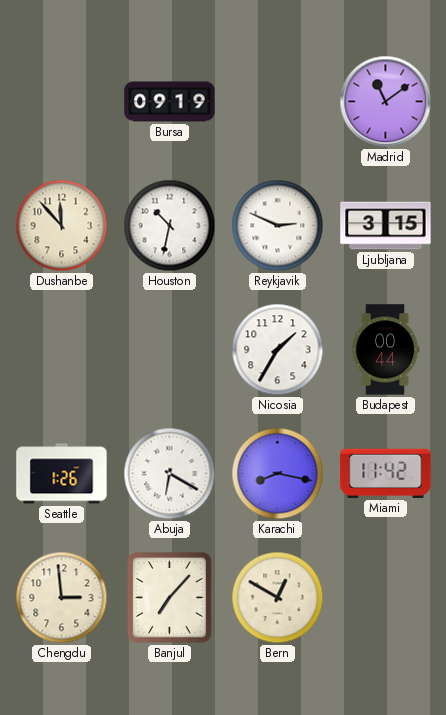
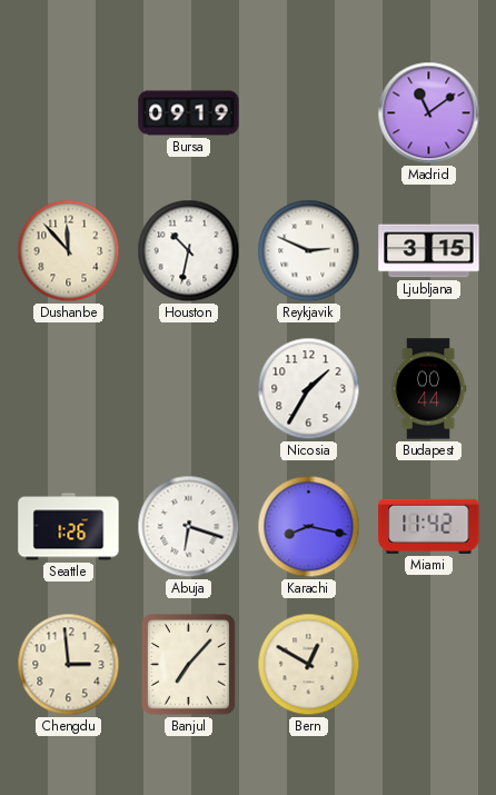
Abuja: 6:20 -> 6:18
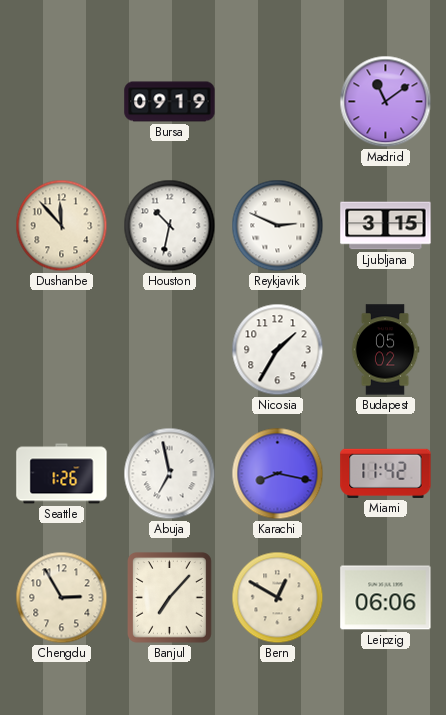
Budapest: 00:44 -> 05:02
Abuja: 6:18 -> 6:58
Chengdu: 2:59 -> 2:55
Leipzig: none -> 06:06
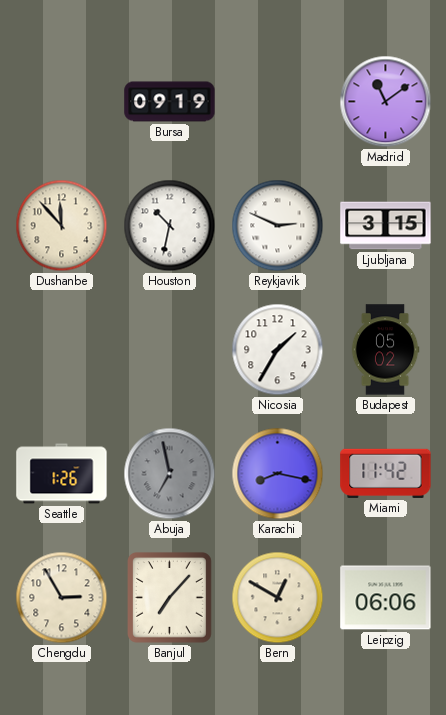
Abuja dial: white -> grey
